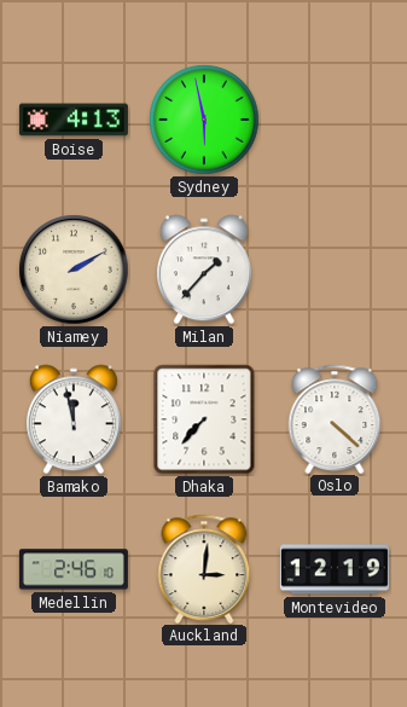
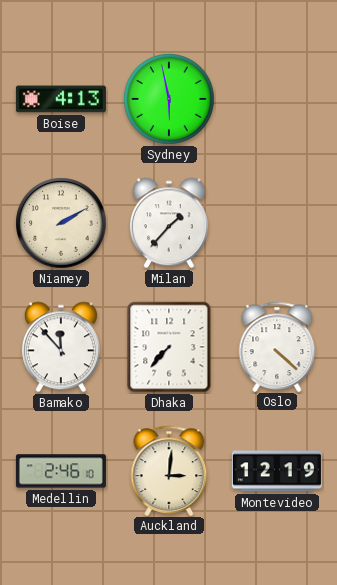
Bamako: 11:58 -> 11:53
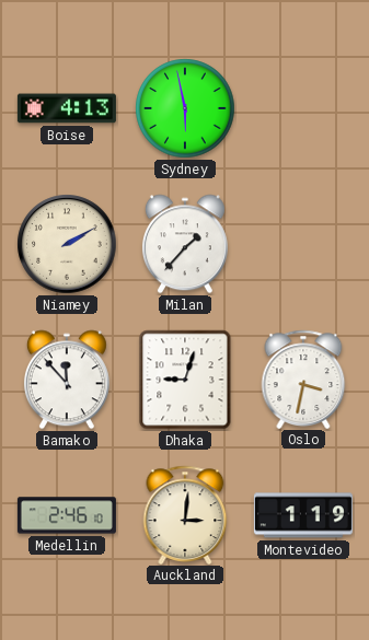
Dhaka: 7:37 -> 9:03
Oslo: 4:22 -> 3:32
Montevideo: 12:19 -> 1:19
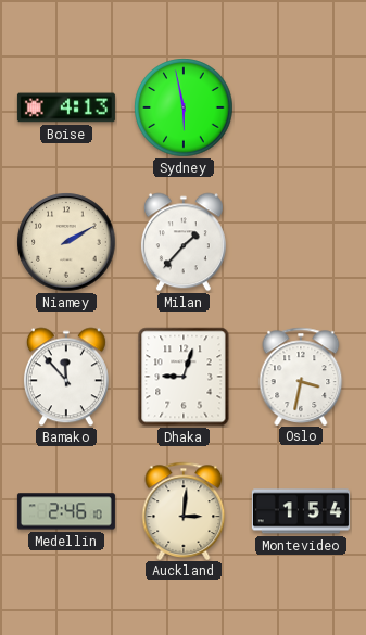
Montevideo: 1:19 -> 1:54
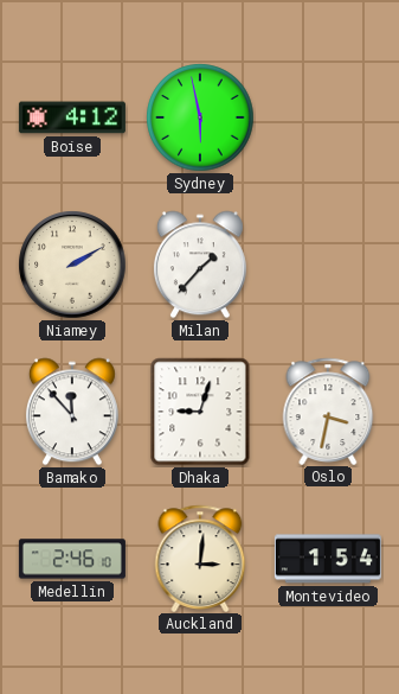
Boise: 4:13 -> 4:12
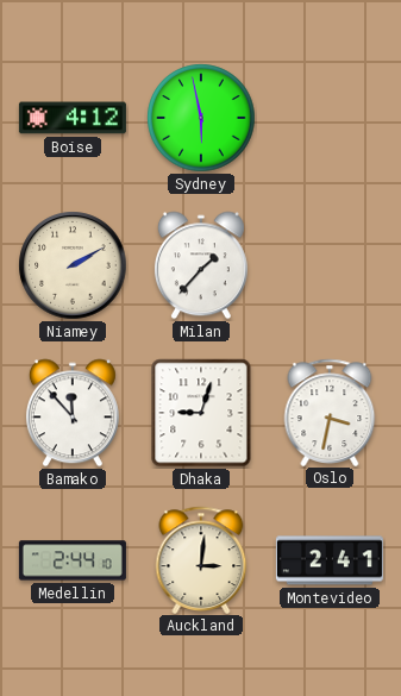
Medellin: 2:46 -> 2:44
Montevideo: 1:54 -> 2:41
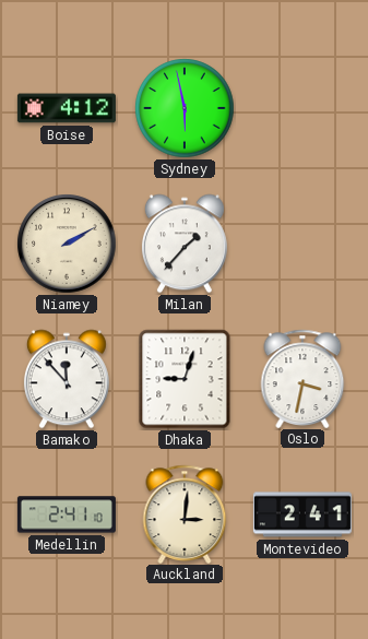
Medellin: 2:44 -> 2:41
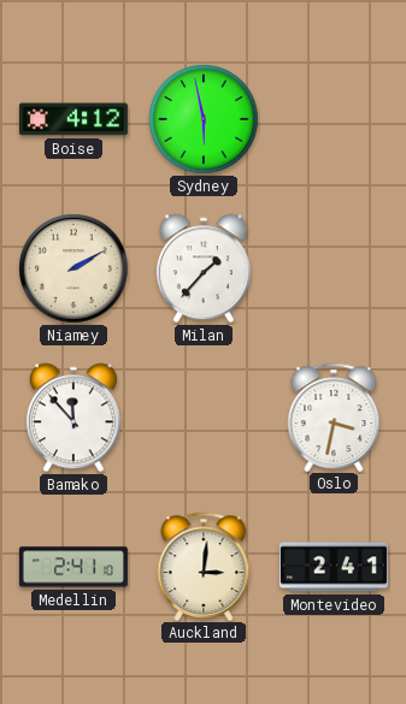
Dhaka: 9:03 -> none
